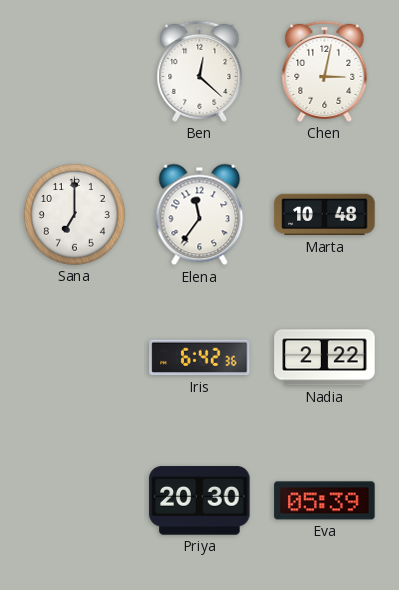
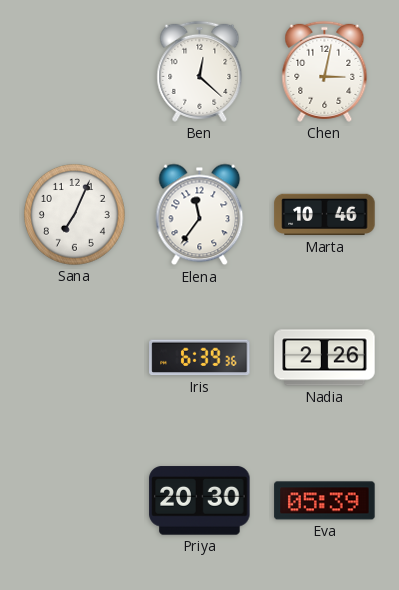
Sana: 7:00 -> 7:04
Marta: 10:48 -> 10:46
Iris: 6:42 -> 6:39
Nadia: 2:22 -> 2:26
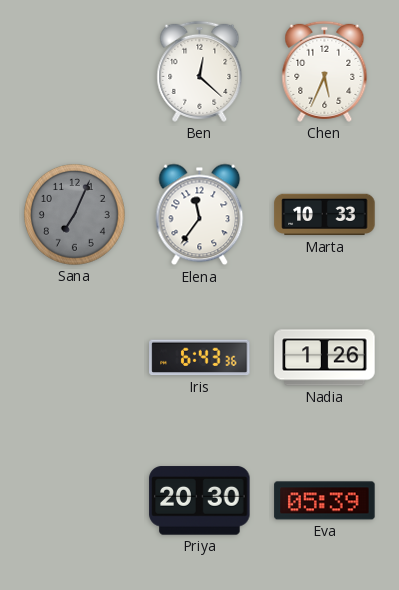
Chen: 3:02 -> 5:34
Sana dial: white -> grey
Marta: 10:46 -> 10:33
Iris: 6:39 -> 6:43
Nadia: 2:26 -> 1:26
